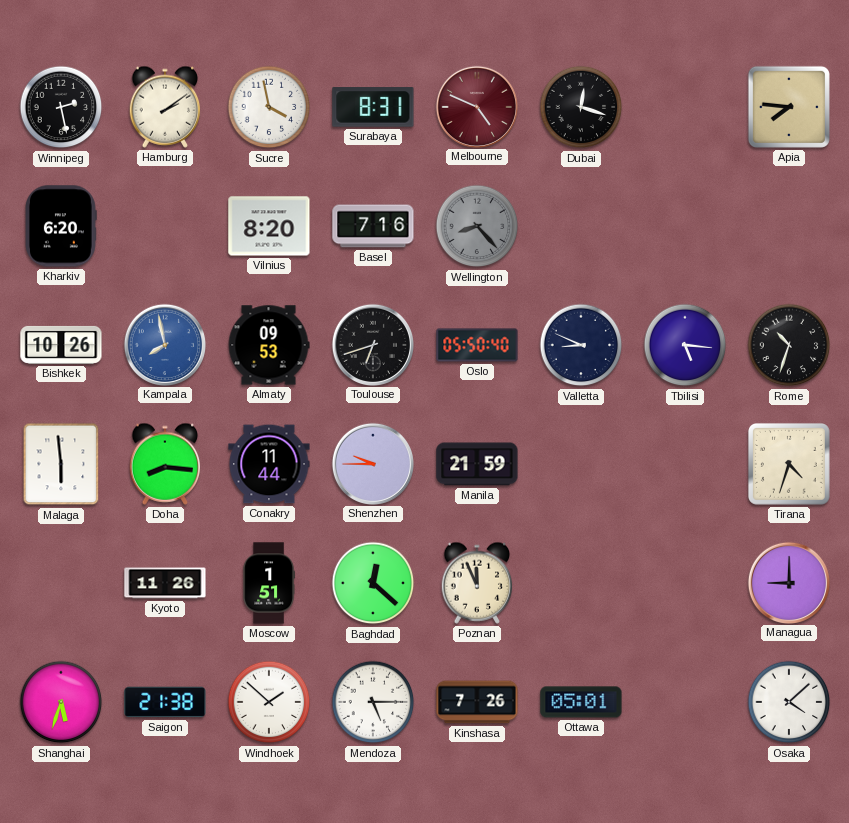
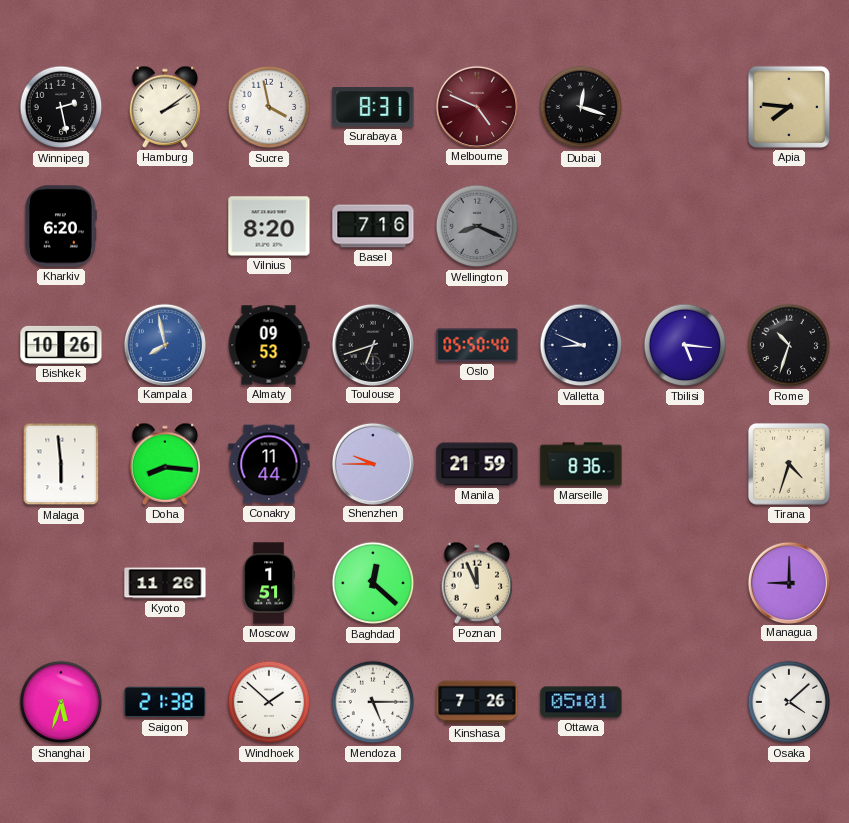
Wellington: 8:23 -> 8:19
Marseille: none -> 8:36
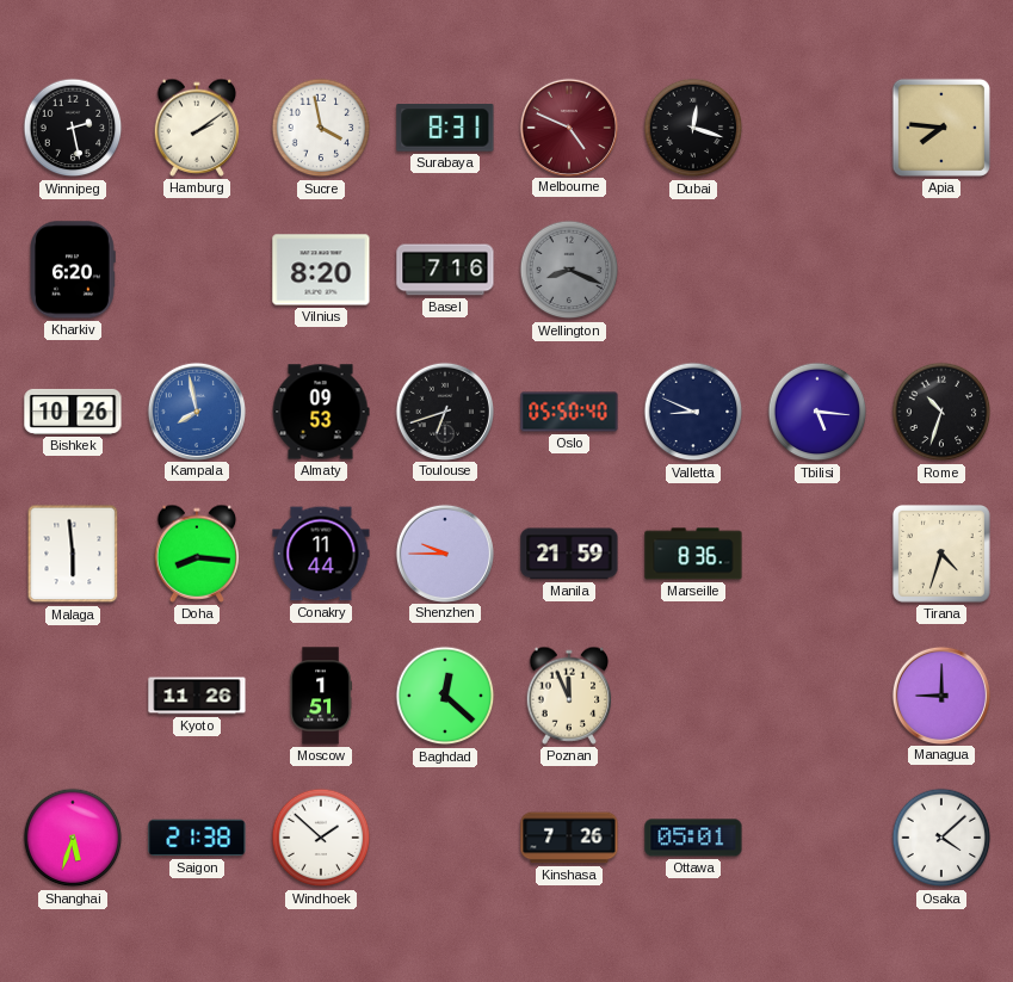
Mendoza: 5:15 -> none
